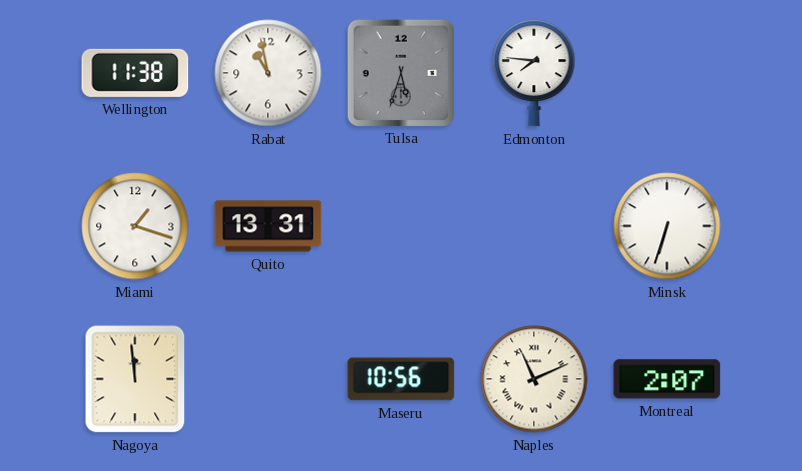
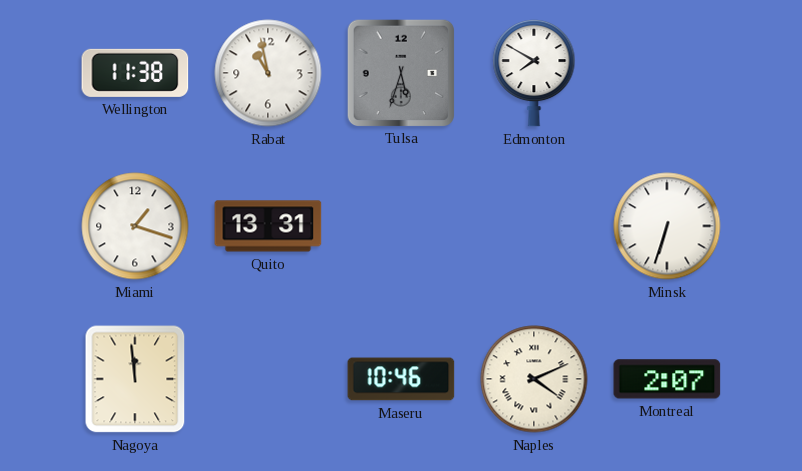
Edmonton: 7:46 -> 7:50
Maseru: 10:56 -> 10:46
Naples: 11:11 -> 4:11
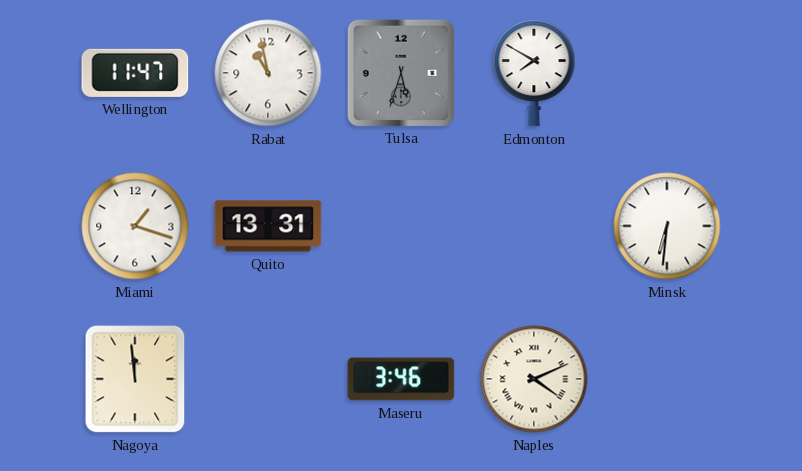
Wellington: 11:38 -> 11:47
Minsk: 6:33 -> 6:31
Maseru: 10:46 -> 3:46
Montreal: 2:07 -> none
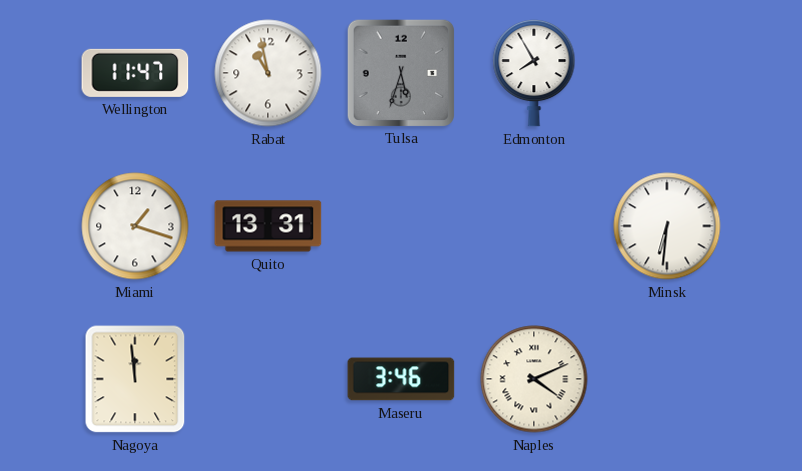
Edmonton: 7:50 -> 7:55
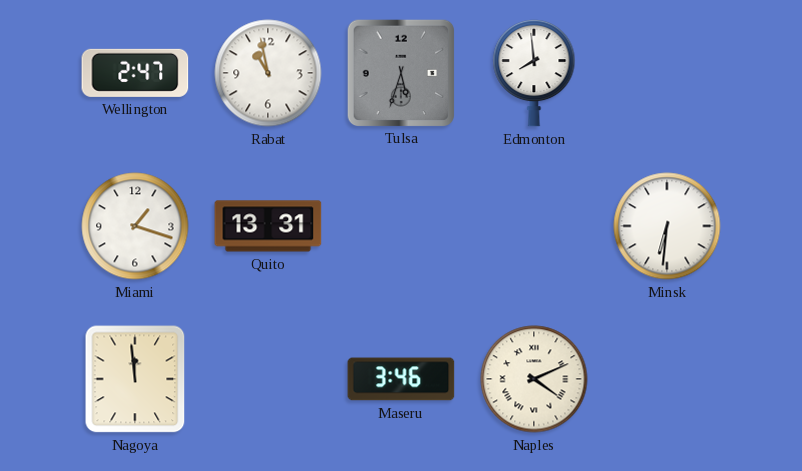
Wellington: 11:47 -> 2:47
Edmonton: 7:55 -> 7:59
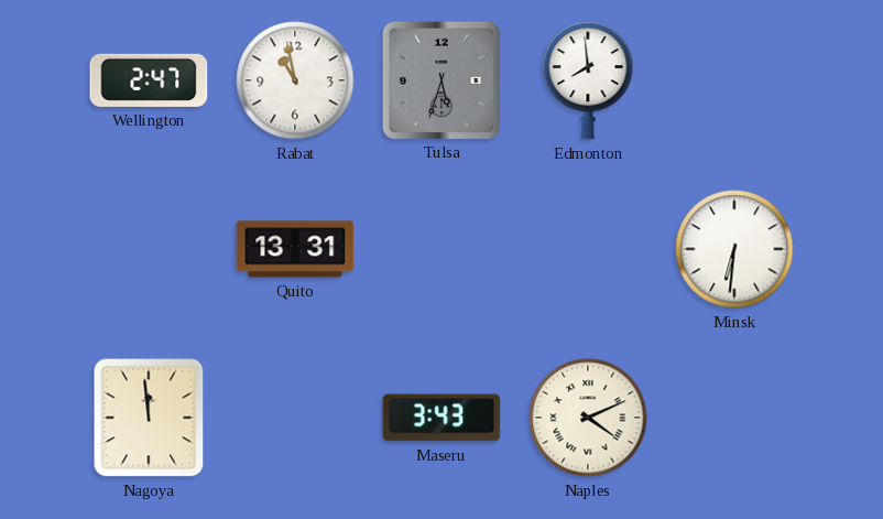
Miami: 1:18 -> none
Maseru: 3:46 -> 3:43
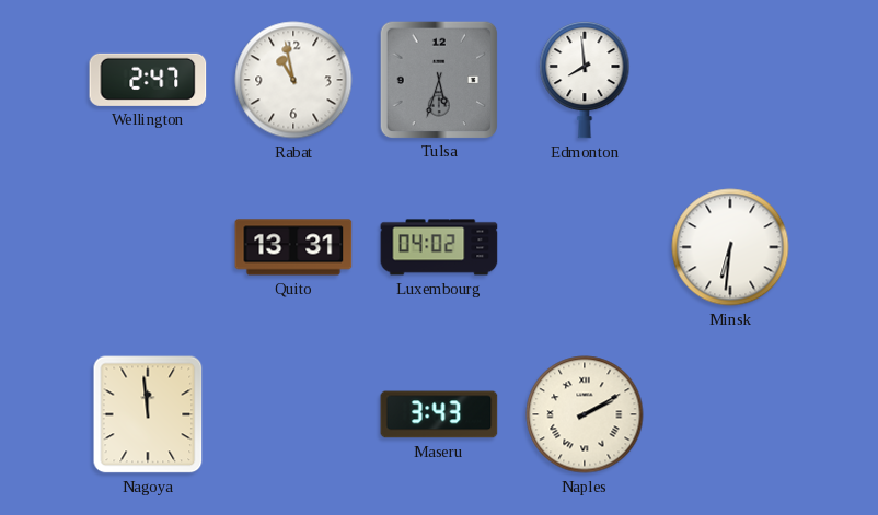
Luxembourg: none -> 04:02
Naples: 4:11 -> 2:10
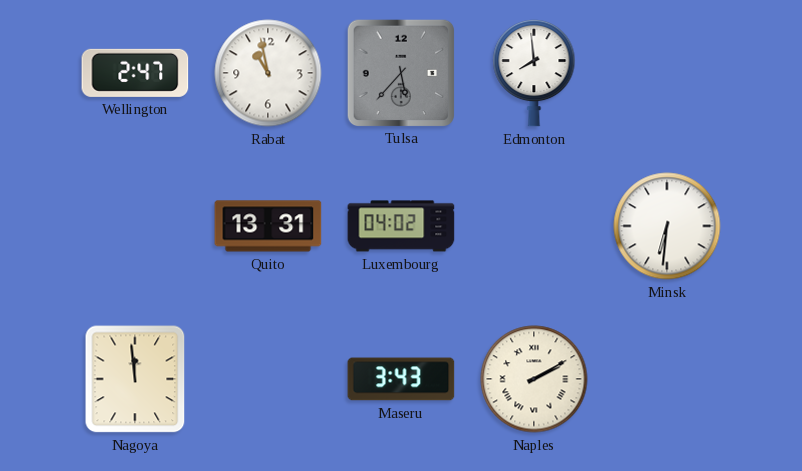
Tulsa: 5:33 -> 5:37
